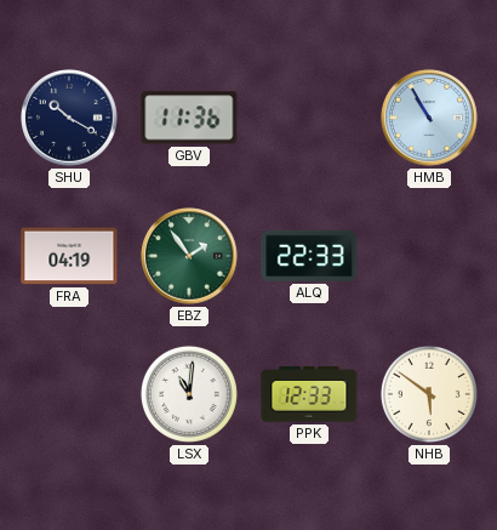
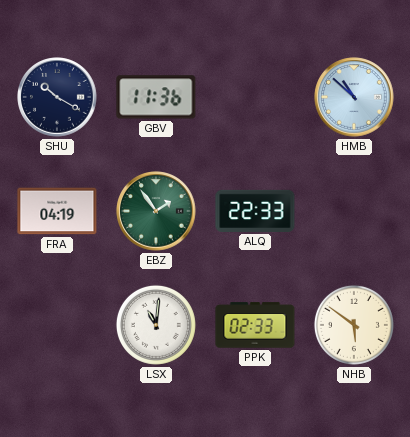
HMB: 10:55 -> 10:52
PPK: 12:33 -> 02:33
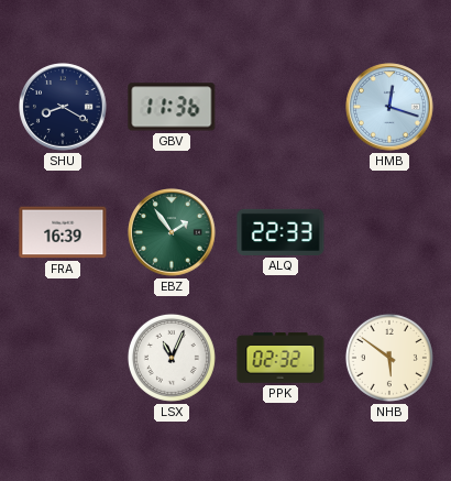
SHU: 10:20 -> 8:20
HMB: 10:52 -> 12:18
FRA: 04:19 -> 16:39
LSX: 11:01 -> 11:04
PPK: 02:33 -> 02:32
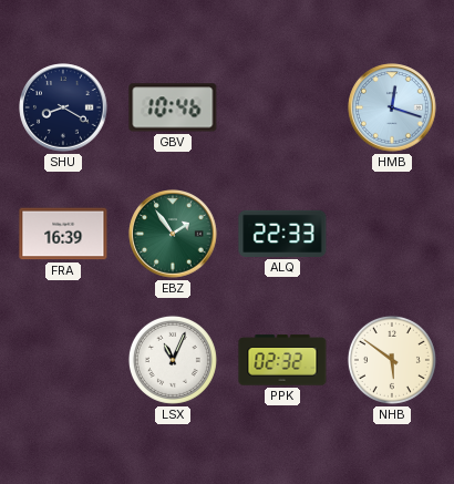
GBV: 11:36 -> 10:46
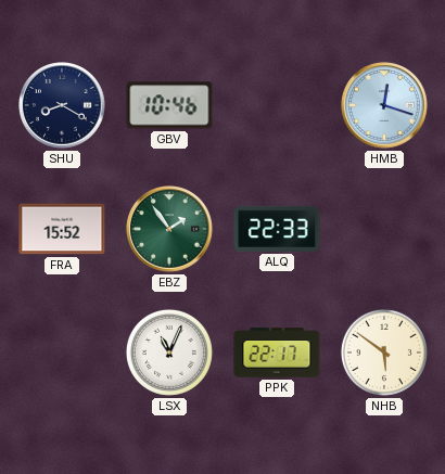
FRA: 16:39 -> 15:52
PPK: 02:32 -> 22:17
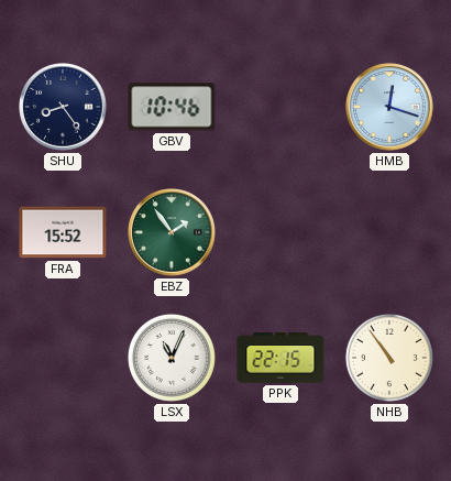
SHU: 8:20 -> 8:24
ALQ: 22:33 -> none
PPK: 22:17 -> 22:15
NHB: 5:51 -> 10:54
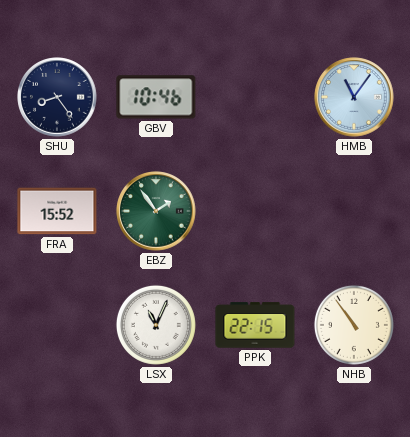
HMB: 12:18 -> 11:06
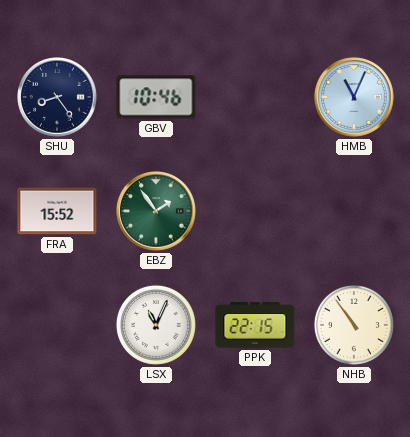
HMB: 11:06 -> 11:04
